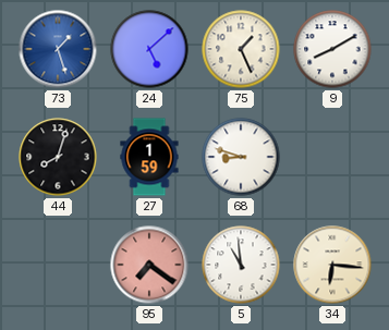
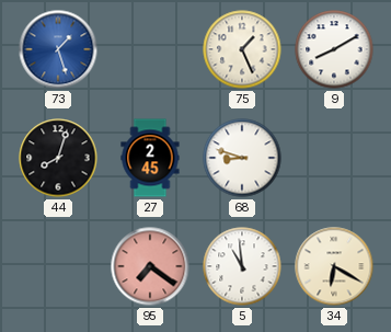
24: 5:08 -> none
27: 1:59 -> 2:45
34: 6:16 -> 6:20
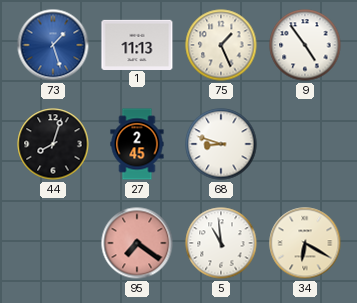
1: none -> 11:13
9: 8:10 -> 4:54
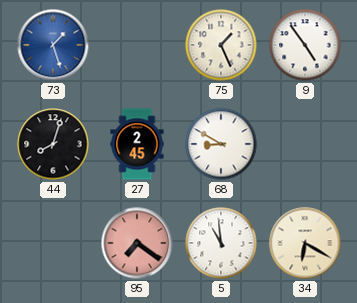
1: 11:13 -> none
68: 8:48 -> 8:50
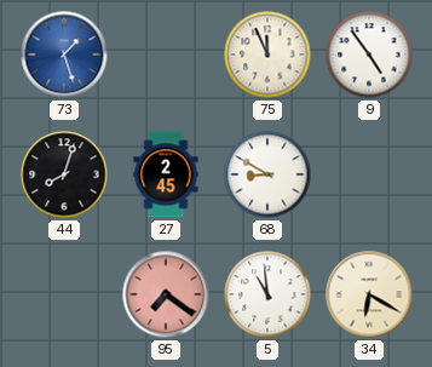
75: 1:26 -> 11:56
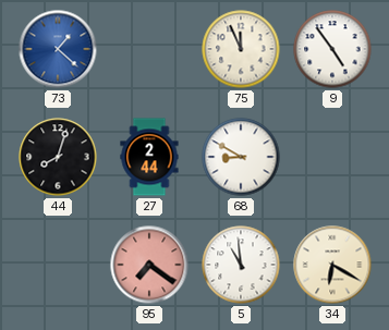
73: 1:27 -> 1:22
27: 2:45 -> 2:44
